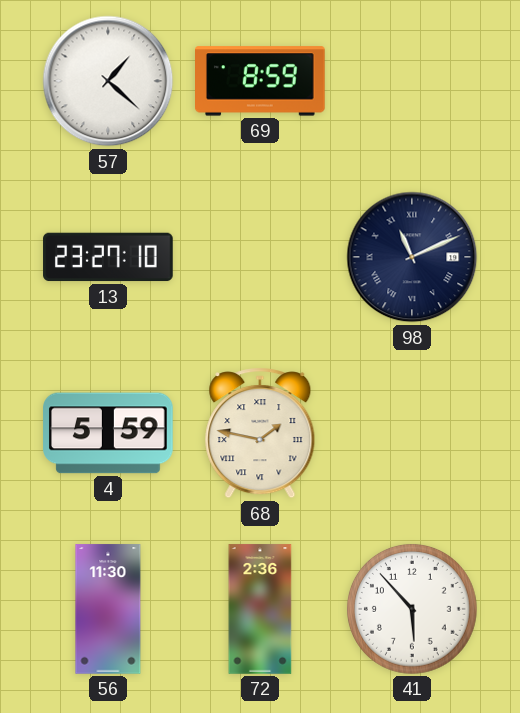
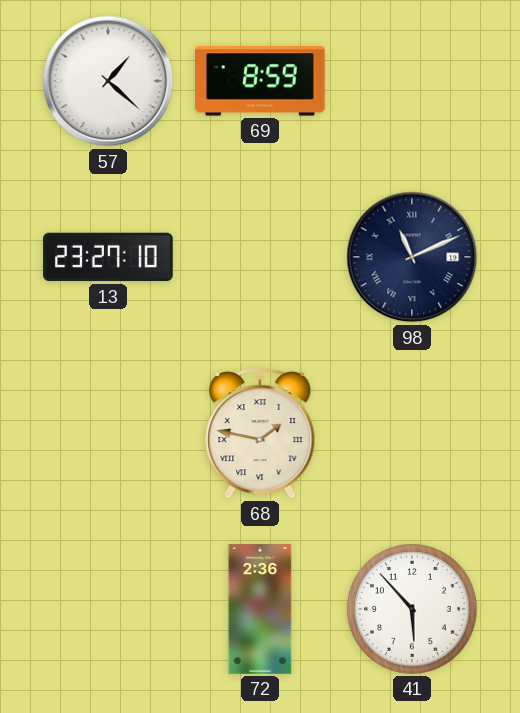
4: 5:59 -> none
56: 11:30 -> none
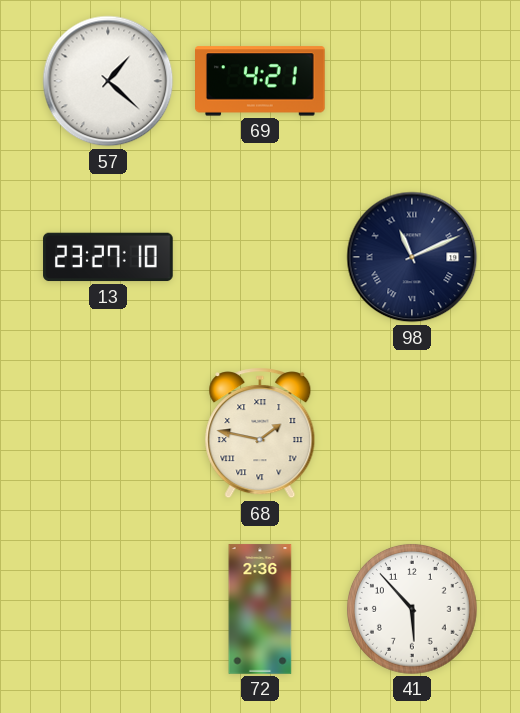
69: 8:59 -> 4:21
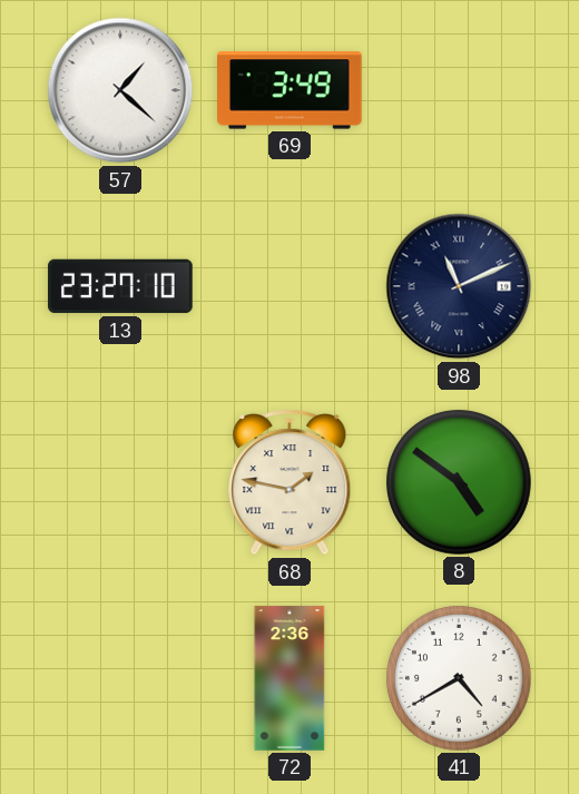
69: 4:21 -> 3:49
8: none -> 4:51
41: 5:53 -> 4:40
